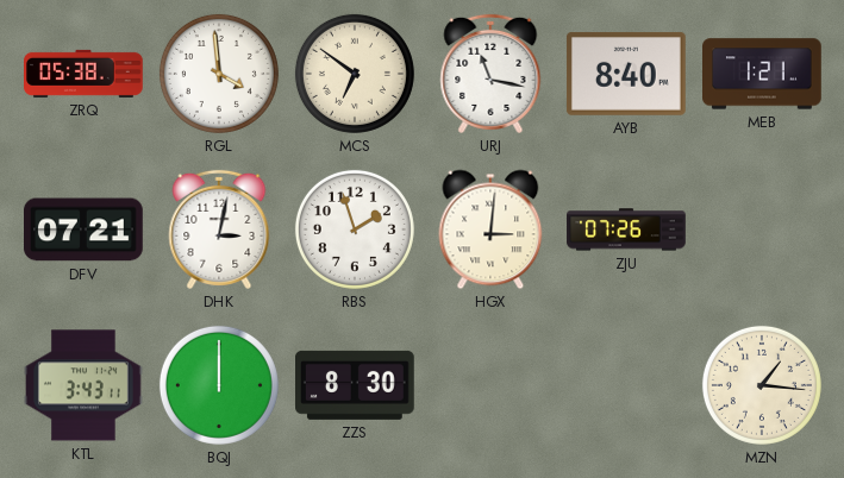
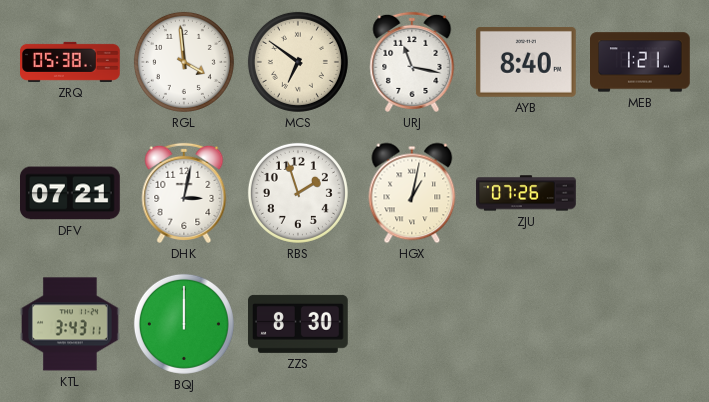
HGX: 3:01 -> 1:02
MZN: 1:16 -> none
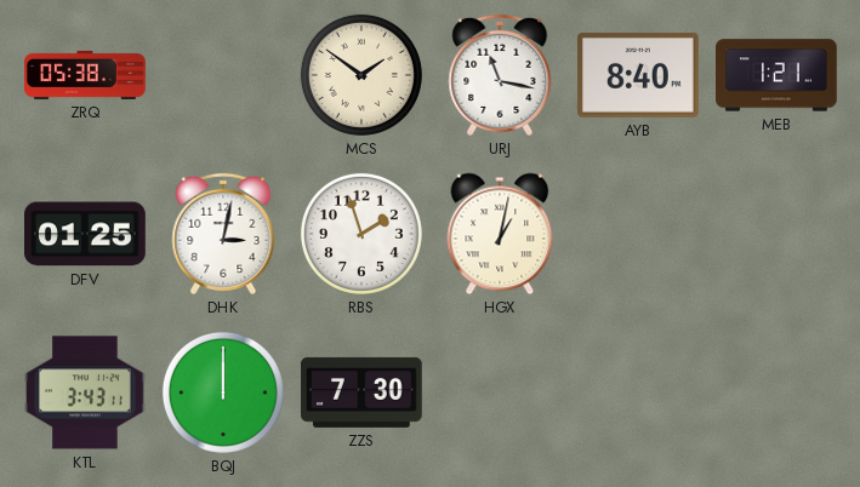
RGL: 3:59 -> none
MCS: 6:51 -> 1:51
DFV: 07:21 -> 01:25
ZJU: 07:26 -> none
ZZS: 8:30 -> 7:30
